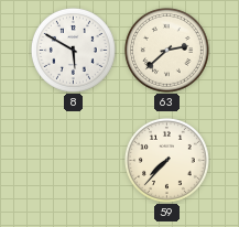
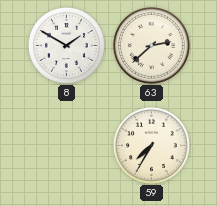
8: 5:50 -> 1:50
59: 7:37 -> 7:35
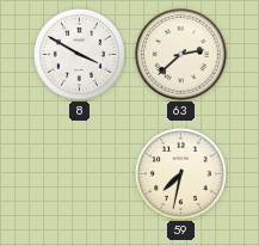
8: 1:50 -> 3:50
59: 7:35 -> 7:32
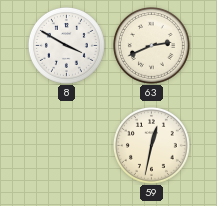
63: 2:38 -> 2:41
59: 7:32 -> 12:32
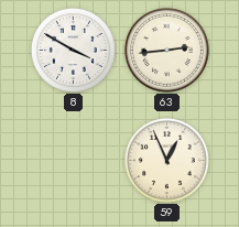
63: 2:41 -> 2:44
59: 12:32 -> 12:56
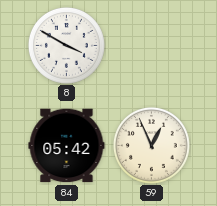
63: 2:44 -> none
84: none -> 05:42
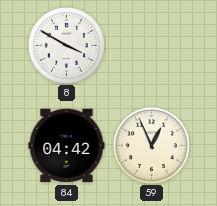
84: 05:42 -> 04:42
